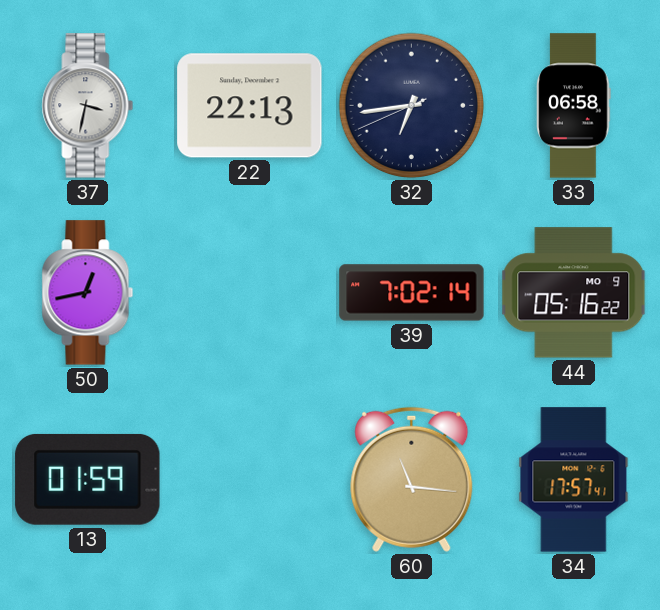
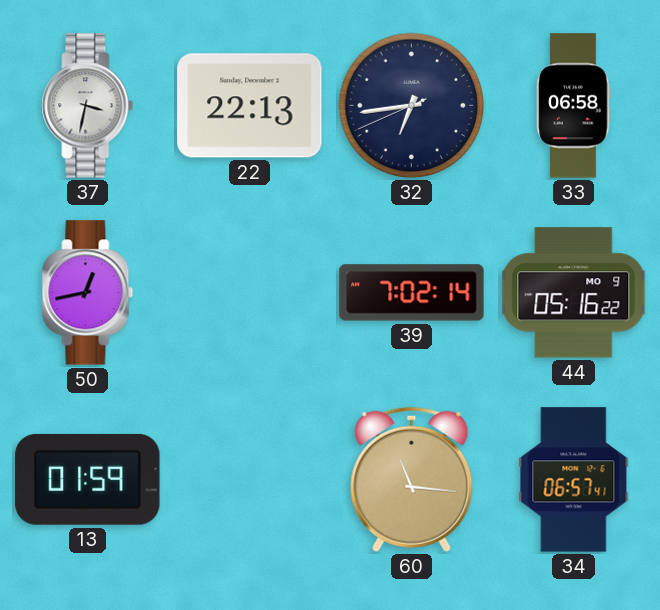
34: 17:57 -> 06:57
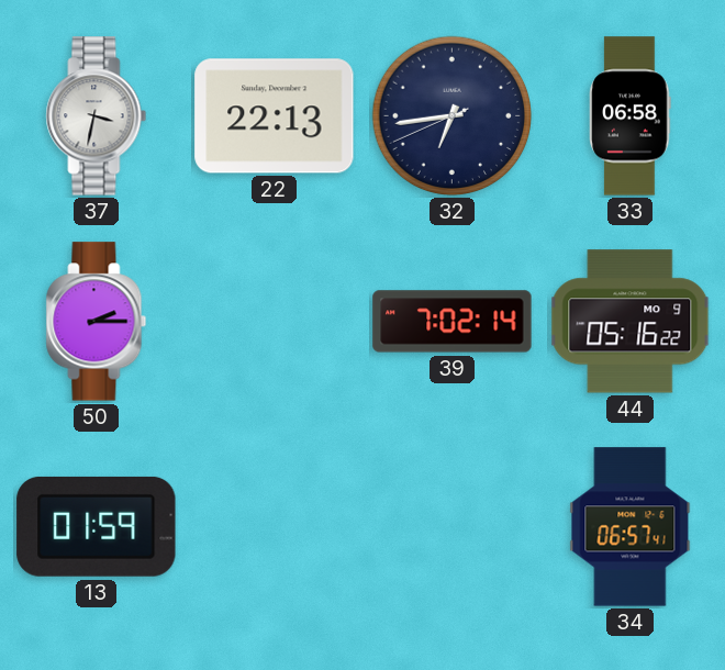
50: 12:43 -> 2:15
60: 11:16 -> none
